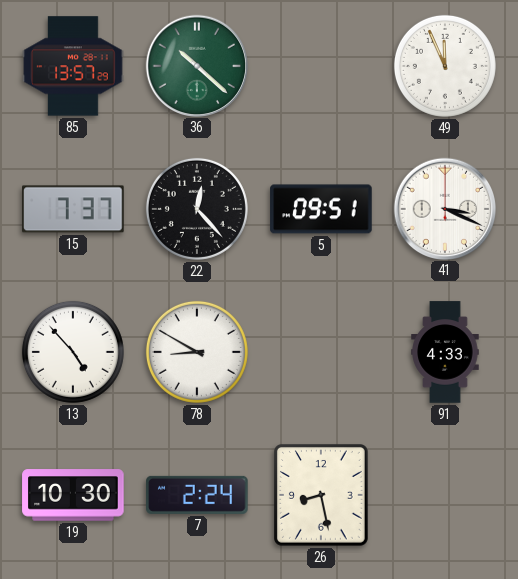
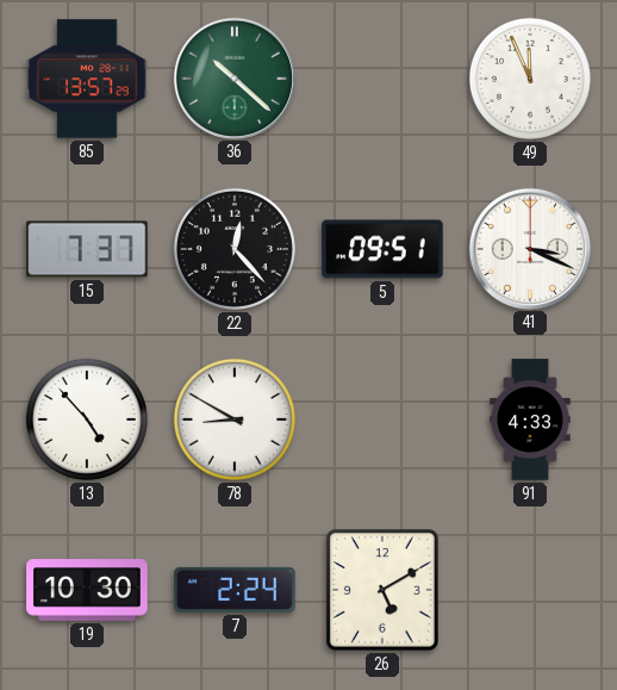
26: 8:28 -> 5:10
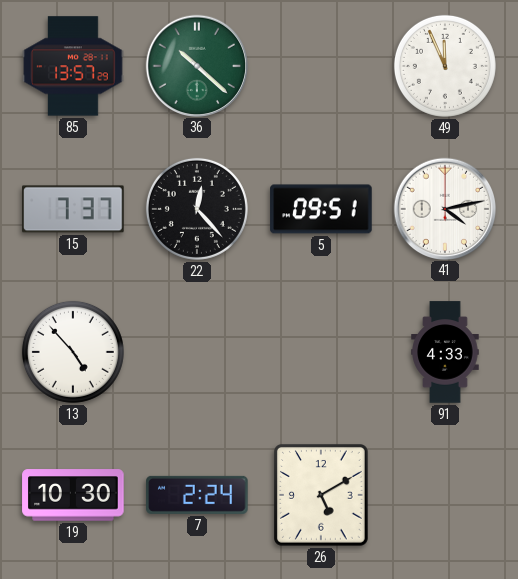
41: 3:19 -> 4:13
78: 8:50 -> none
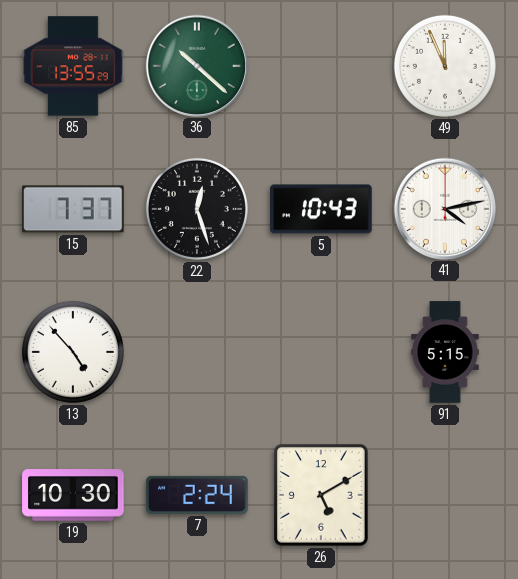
85: 13:57 -> 13:55
22: 12:23 -> 12:27
5: 09:51 -> 10:43
91: 4:33 -> 5:15
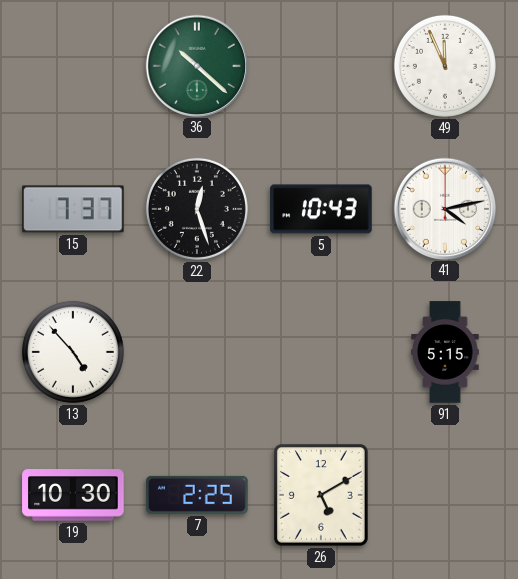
85: 13:55 -> none
7: 2:24 -> 2:25
